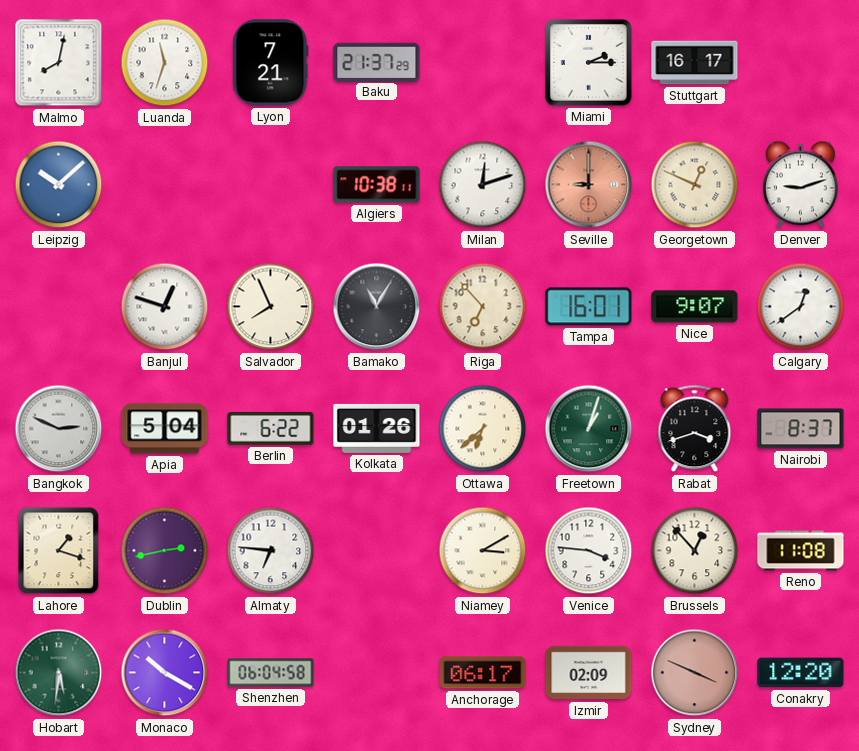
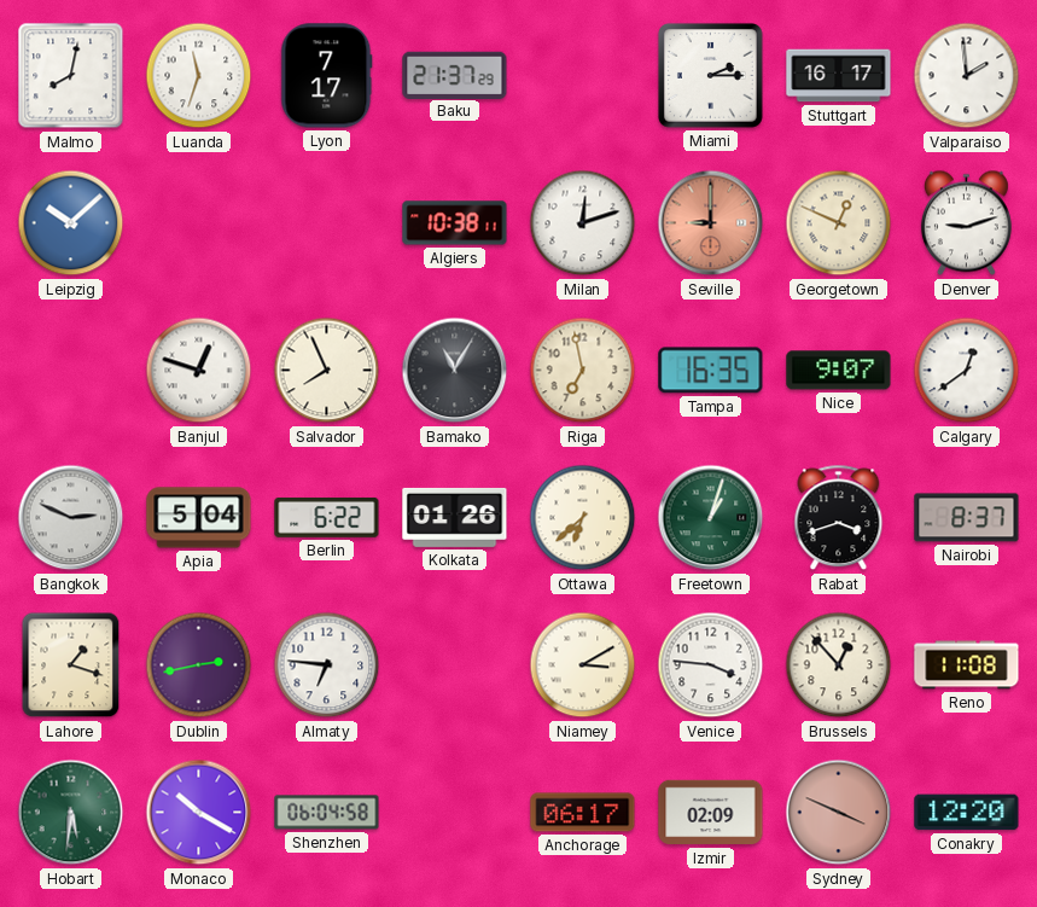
Lyon: 7:21 -> 7:17
Valparaiso: none -> 1:59
Riga: 6:53 -> 6:58
Tampa: 16:01 -> 16:35
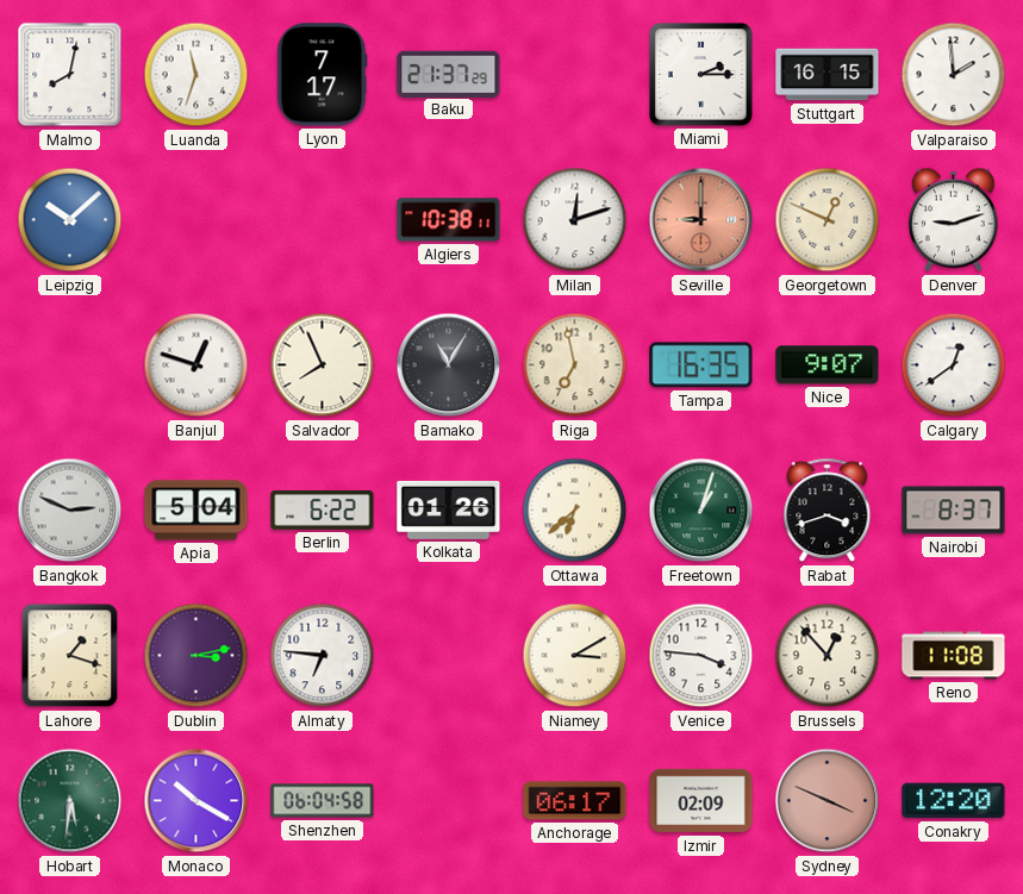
Stuttgart: 16:17 -> 16:15
Dublin: 2:43 -> 3:13
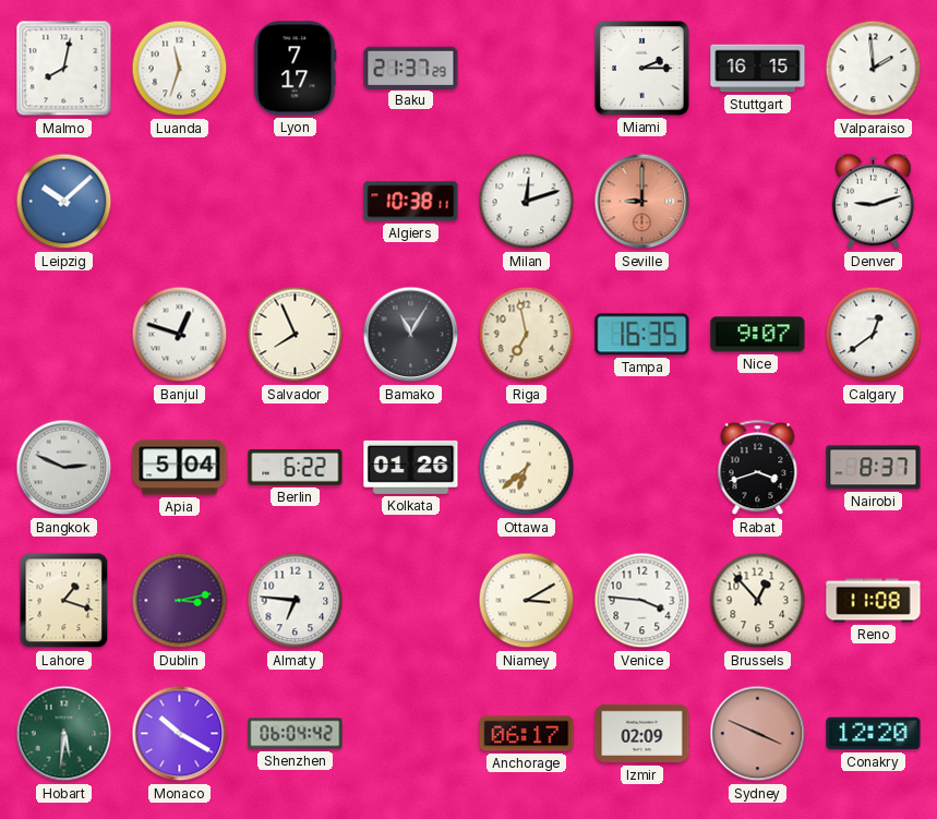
Georgetown: 12:49 -> none
Freetown: 1:03 -> none
Shenzhen: 06:04:58 -> 06:04:42
